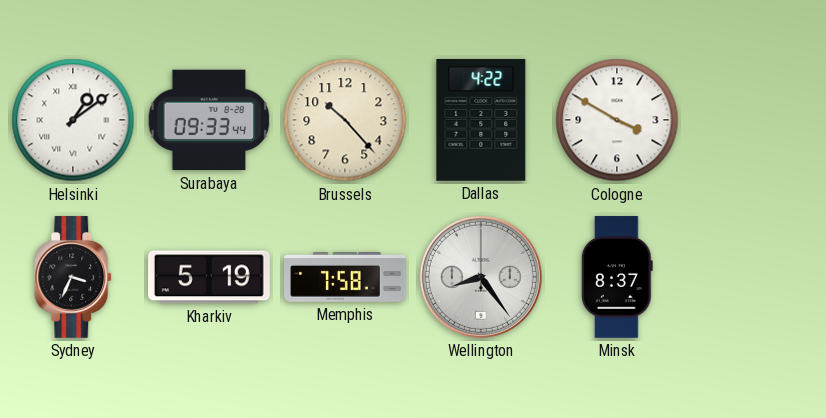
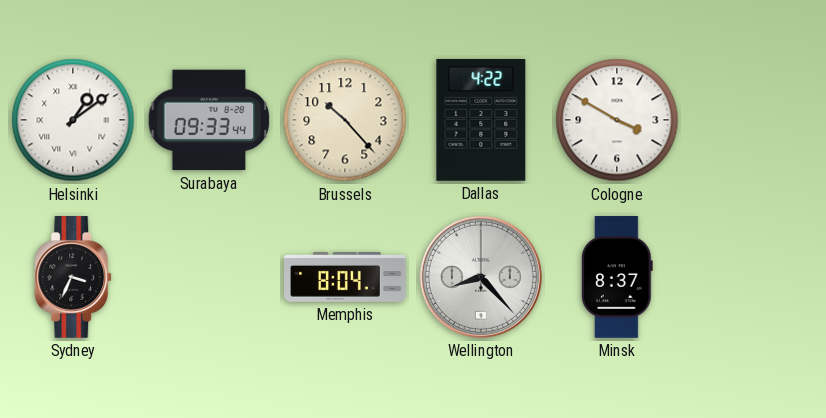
Kharkiv: 5:19 -> none
Memphis: 7:58 -> 8:04
Wellington: 8:24 -> 8:23
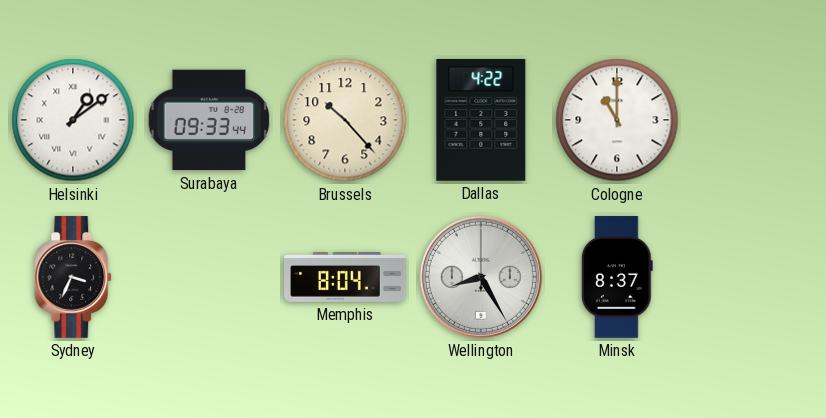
Cologne: 3:50 -> 11:00
Wellington: 8:23 -> 8:25
